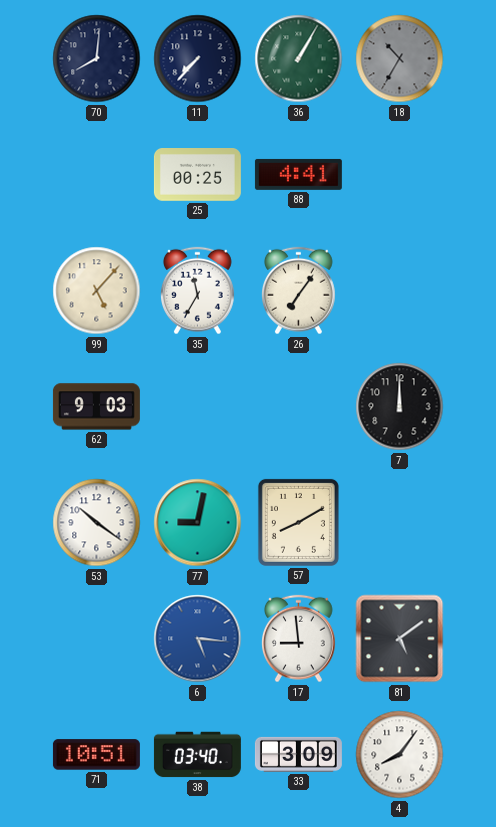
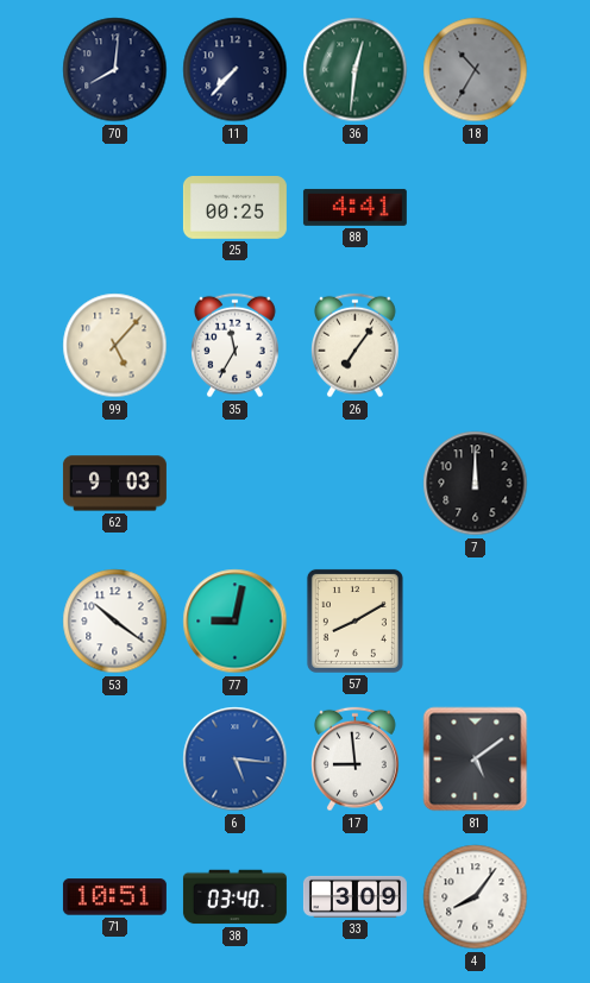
36: 1:05 -> 12:31
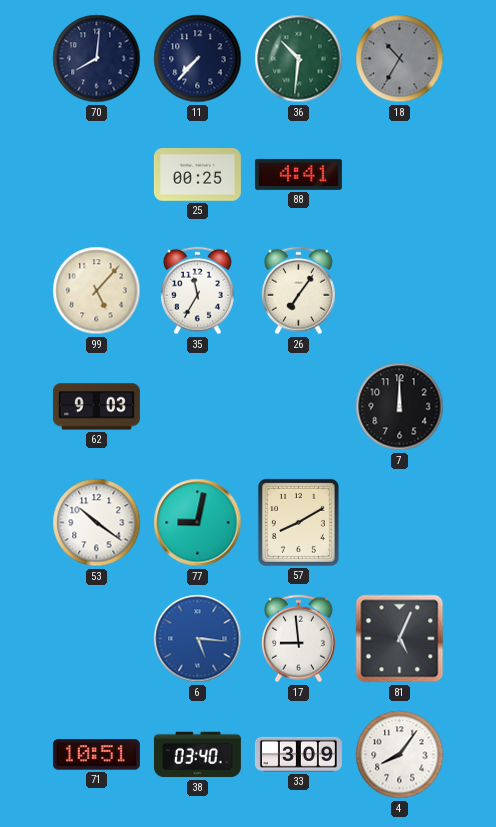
36: 12:31 -> 10:31
81: 5:09 -> 5:04
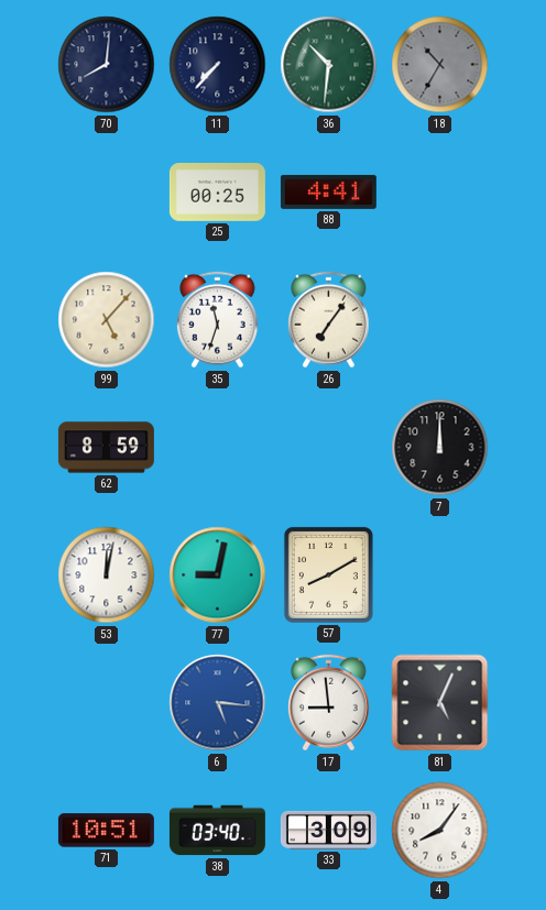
35: 11:35 -> 11:33
62: 9:03 -> 8:59
53: 10:21 -> 12:02
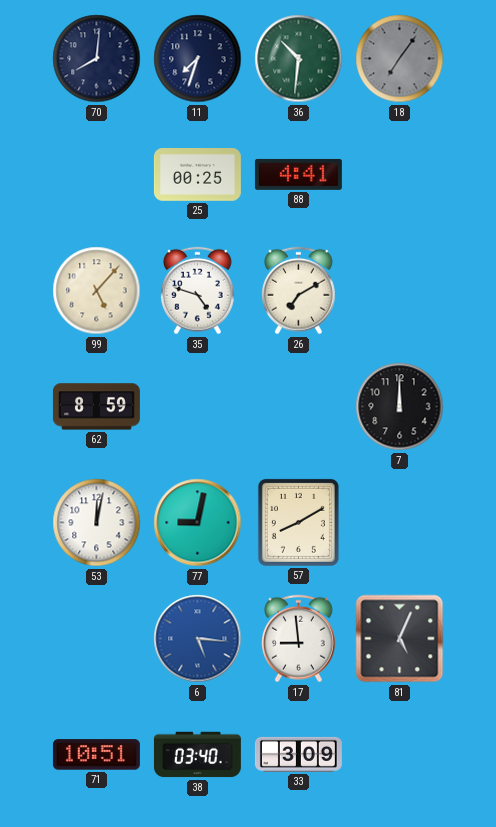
11: 7:37 -> 7:33
18: 10:35 -> 7:06
35: 11:33 -> 4:48
26: 7:06 -> 7:10
4: 8:06 -> none
